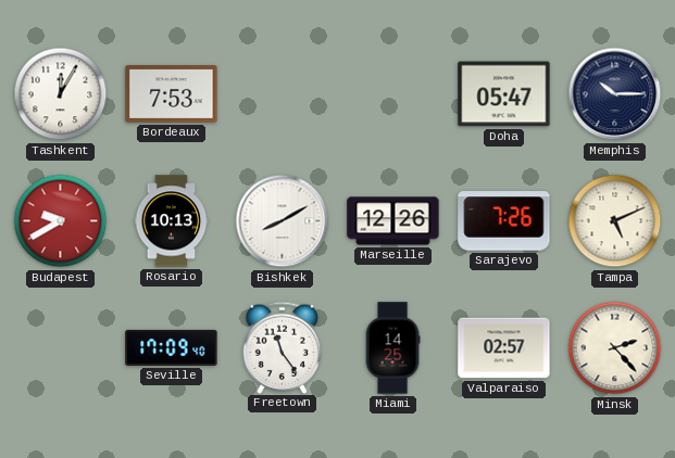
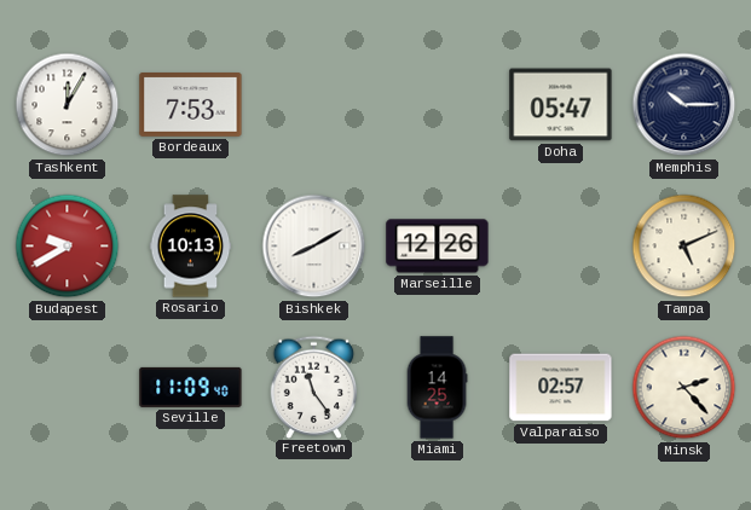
Sarajevo: 7:26 -> none
Seville: 17:09 -> 11:09
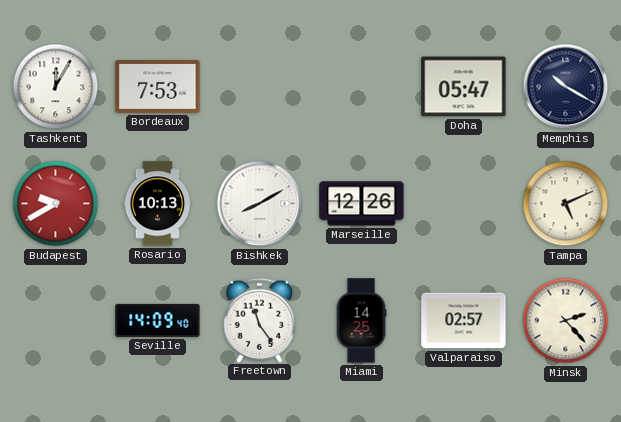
Memphis: 10:15 -> 10:20
Seville: 11:09 -> 14:09
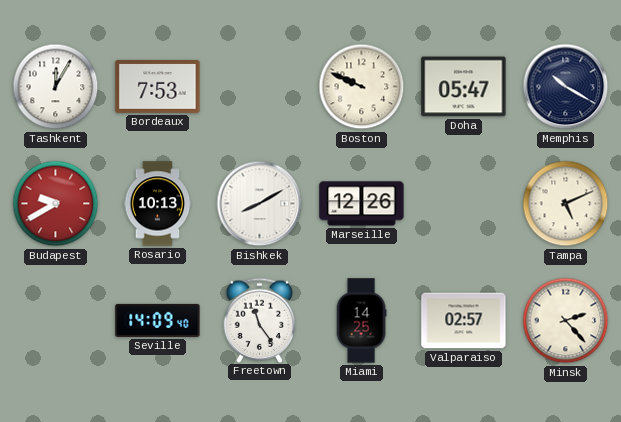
Boston: none -> 9:49
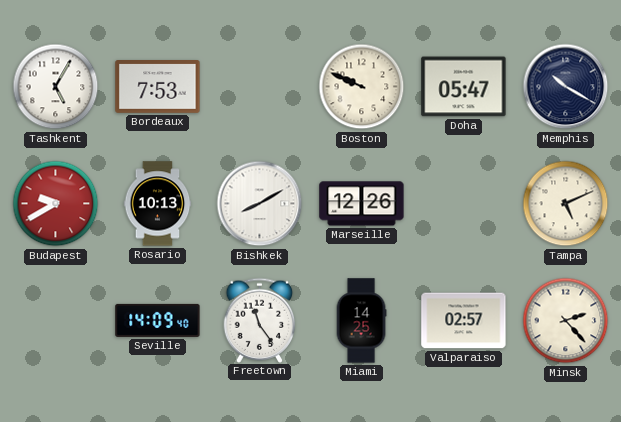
Tashkent: 12:05 -> 5:05
